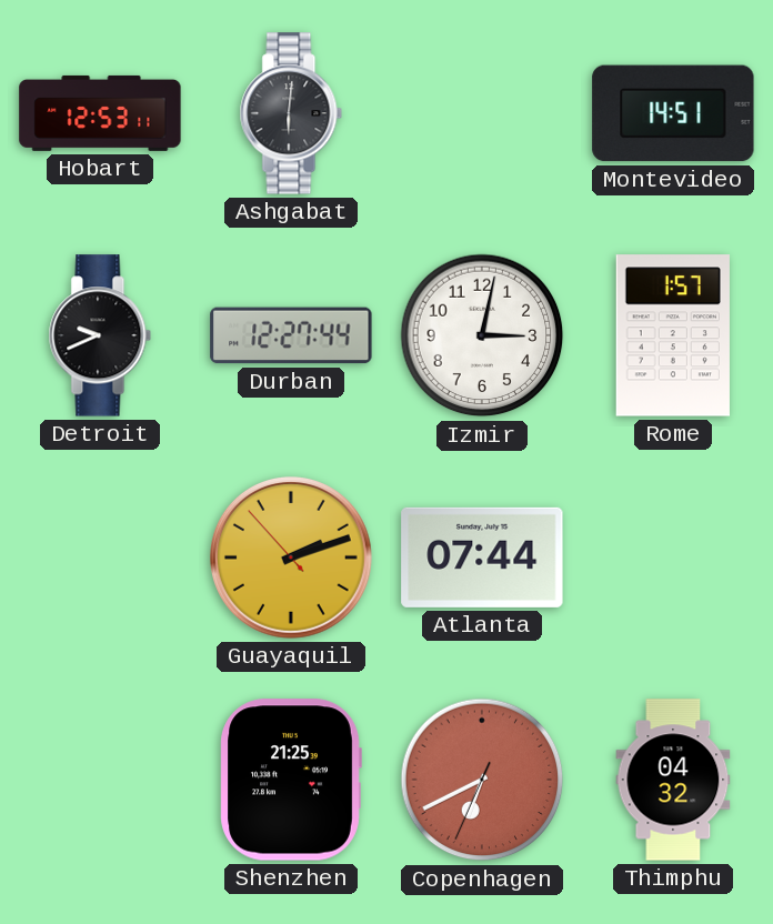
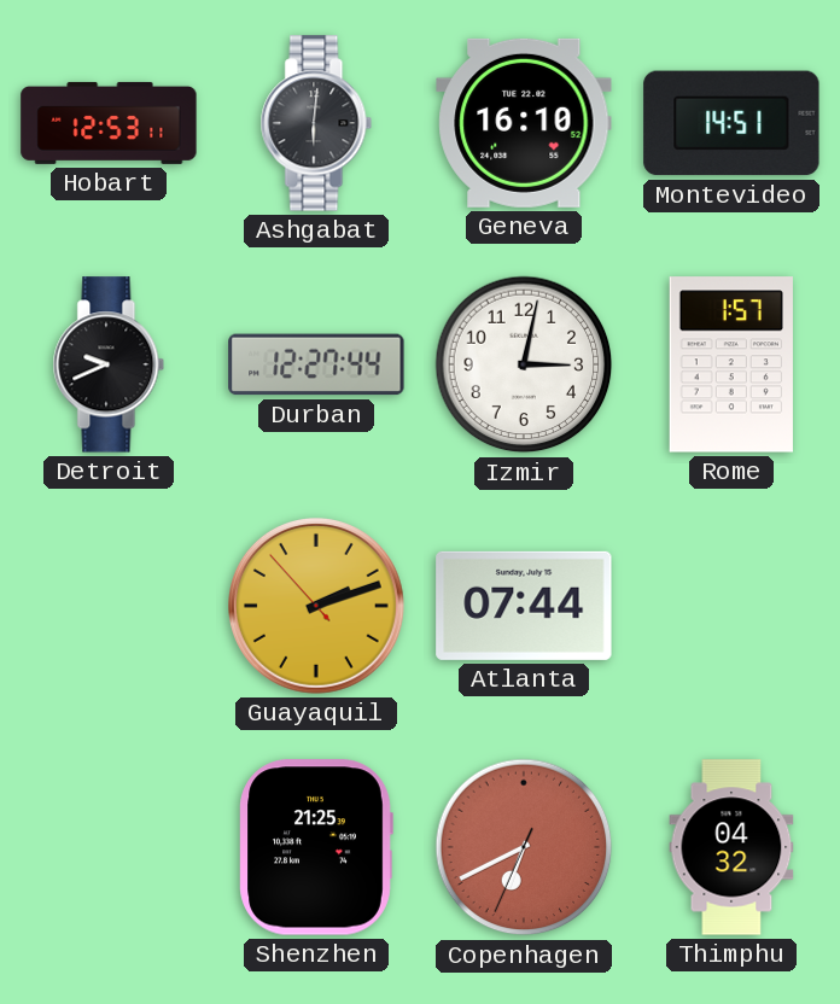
Geneva: none -> 16:10
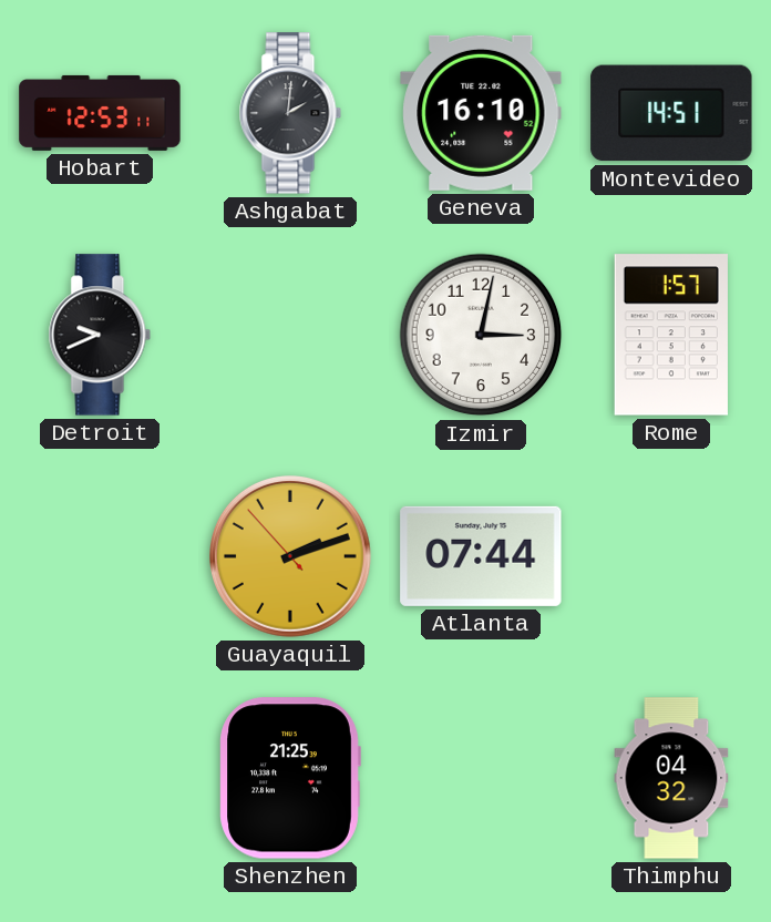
Ashgabat: 6:01 -> 2:01
Durban: 12:27 -> none
Copenhagen: 6:40 -> none
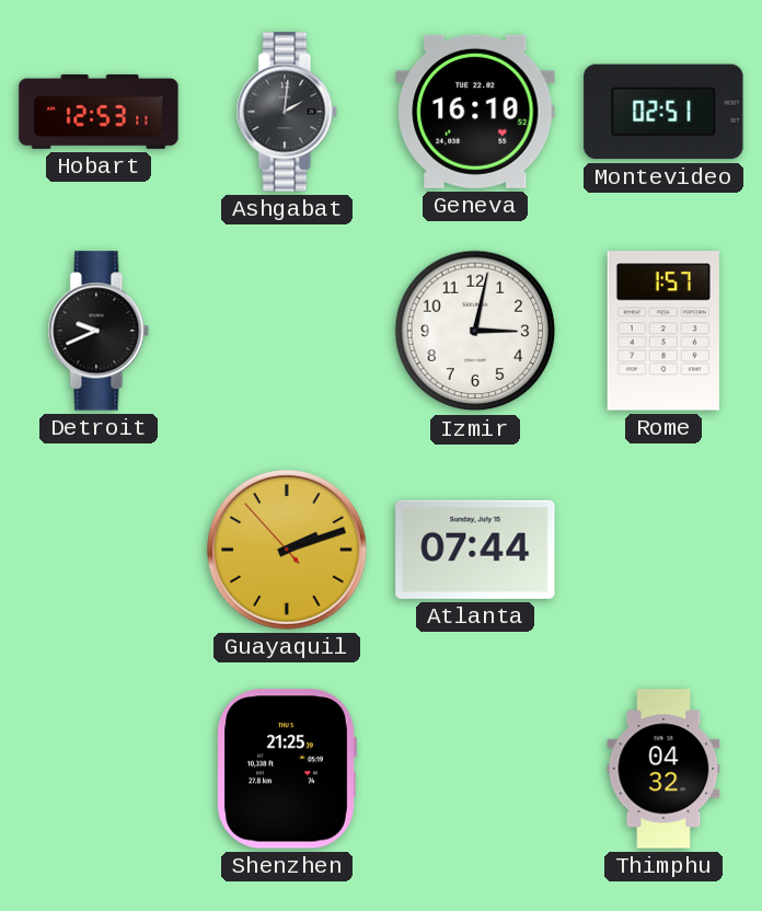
Montevideo: 14:51 -> 02:51
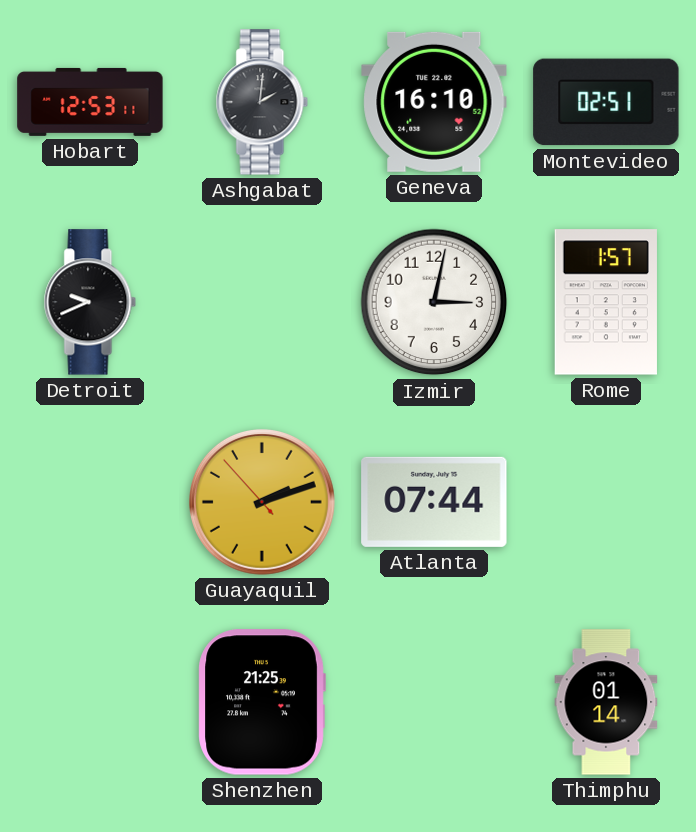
Thimphu: 04:32 -> 01:14
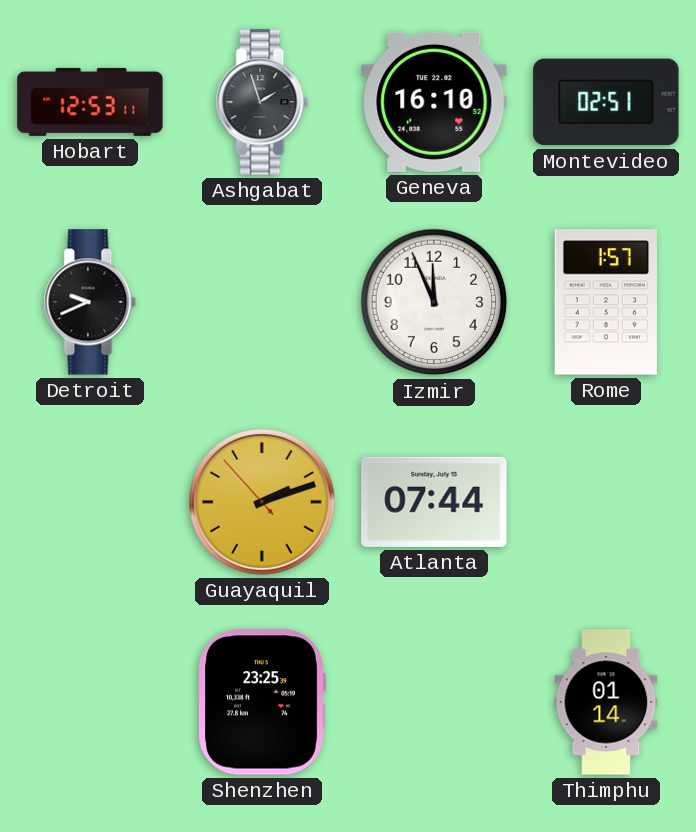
Ashgabat: 2:01 -> 1:57
Izmir: 3:02 -> 11:56
Shenzhen: 21:25 -> 23:25
